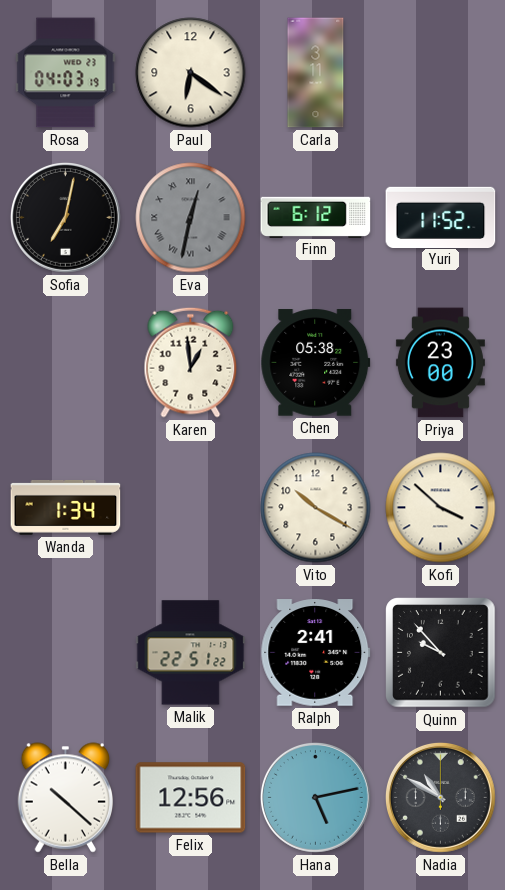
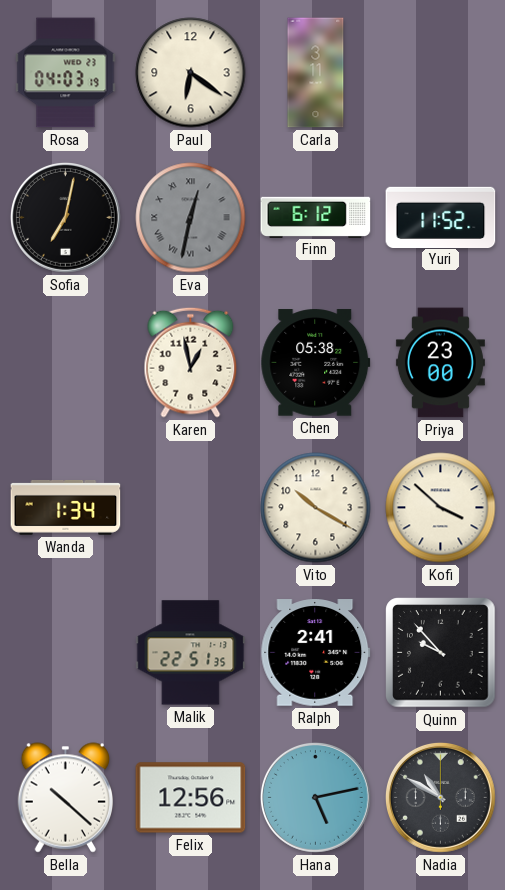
Karen: 12:59 -> 12:58
Malik: 22:51:22 -> 22:51:35
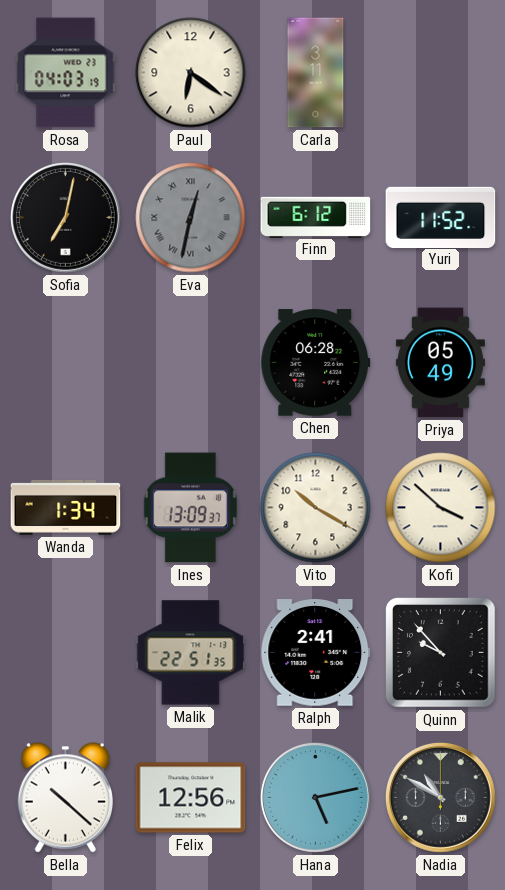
Karen: 12:58 -> none
Chen: 05:38 -> 06:28
Priya: 23:00 -> 05:49
Ines: none -> 13:09
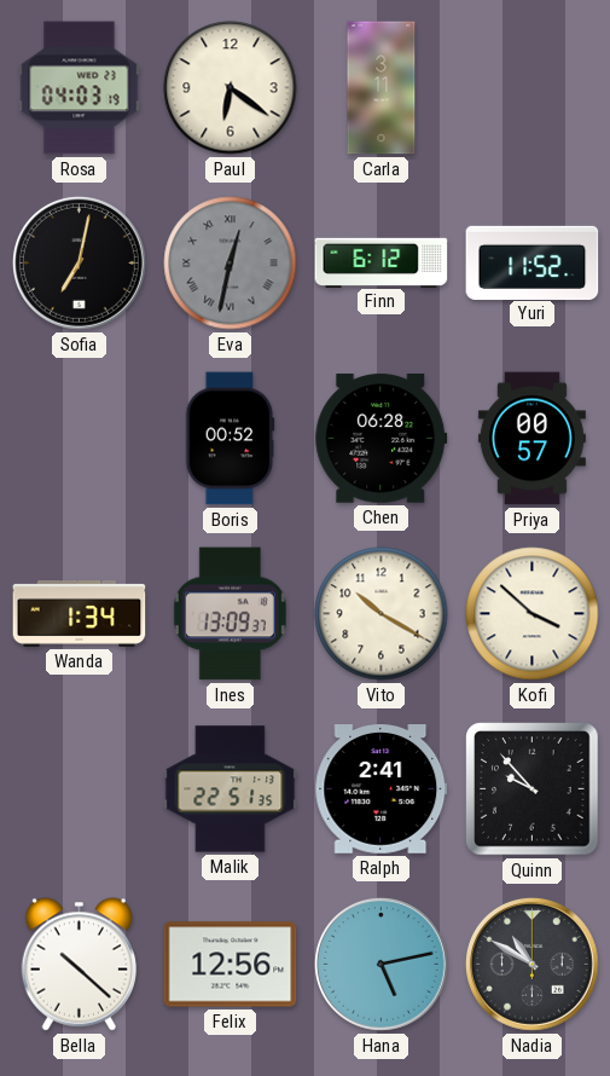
Boris: none -> 00:52
Priya: 05:49 -> 00:57
